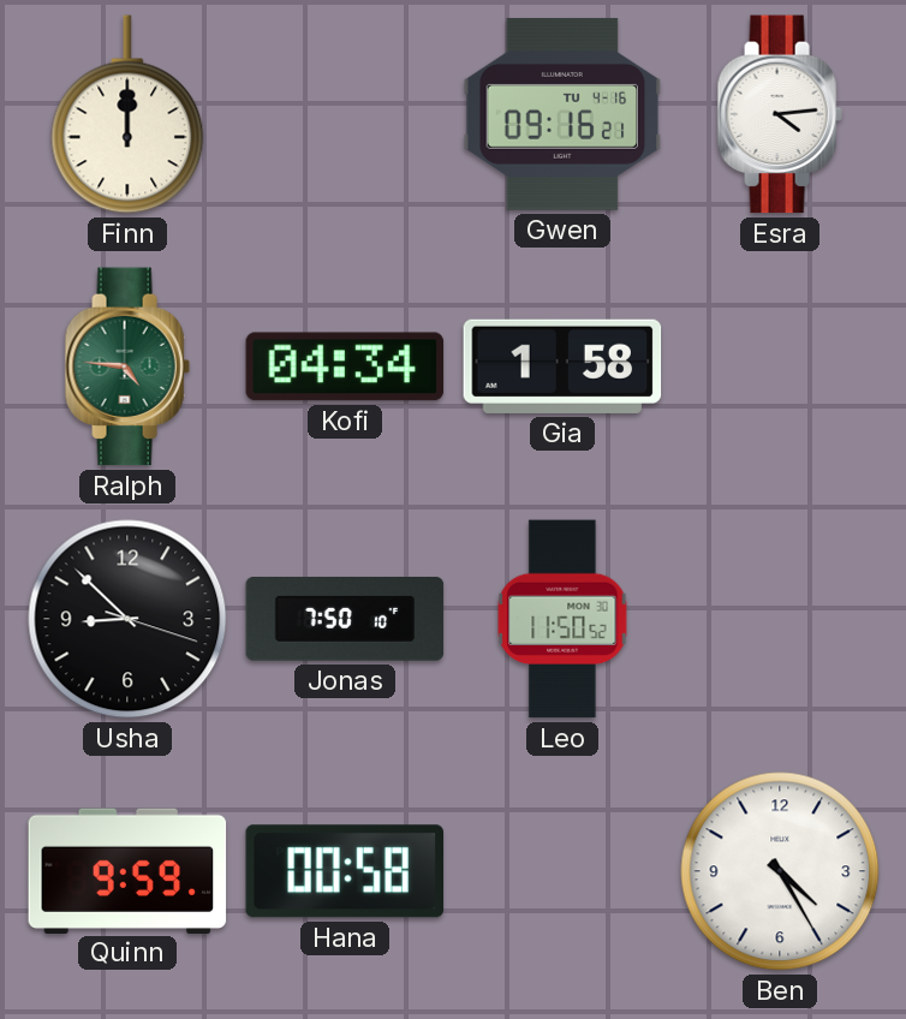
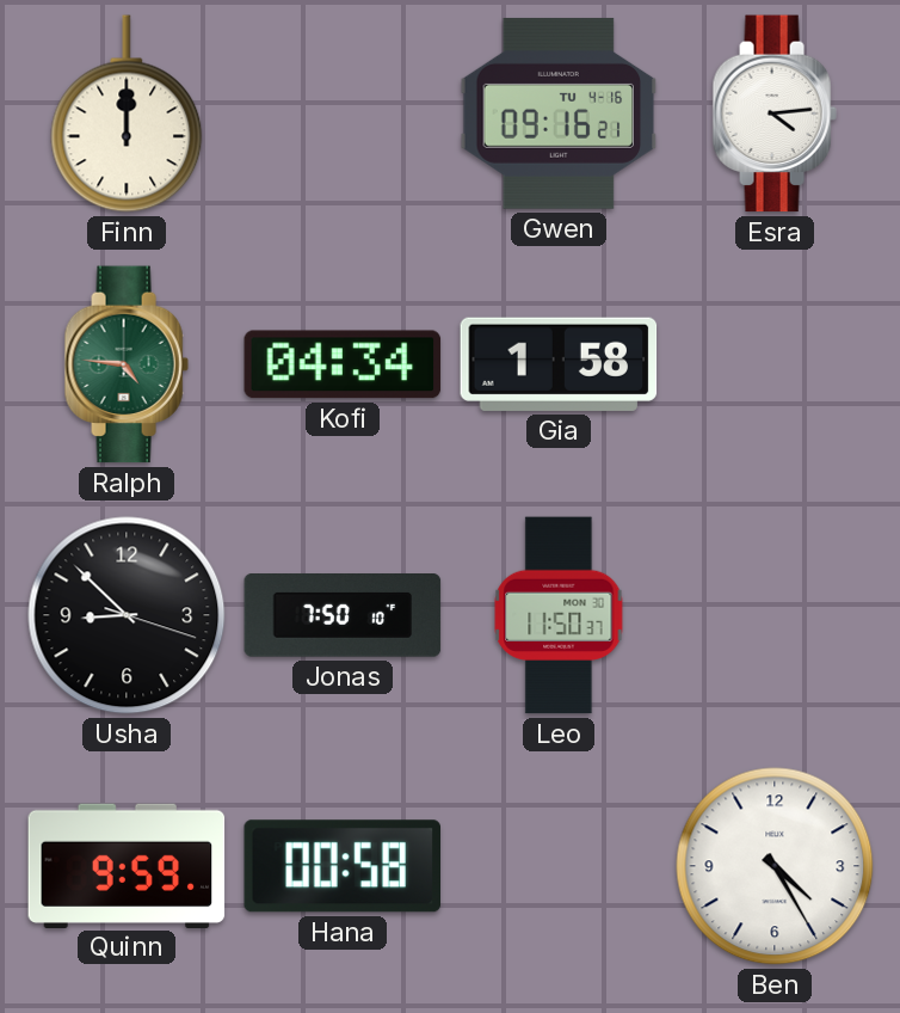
Leo: 11:50:52 -> 11:50:37
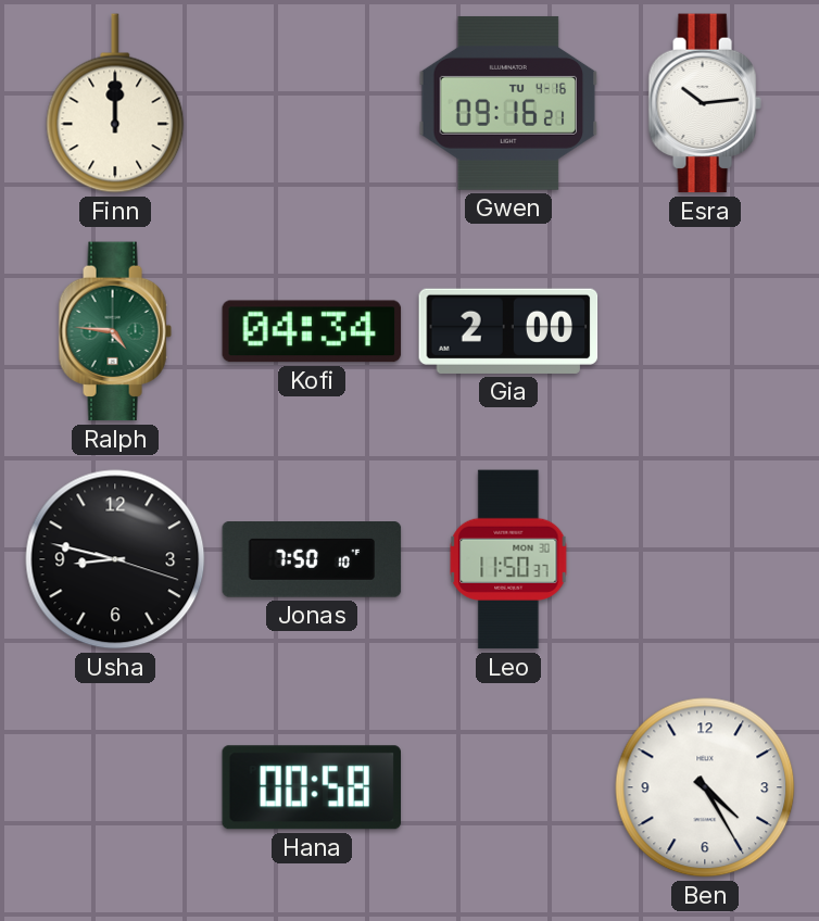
Esra: 4:14 -> 10:14
Gia: 1:58 -> 2:00
Usha: 8:52 -> 8:47
Quinn: 9:59 -> none
